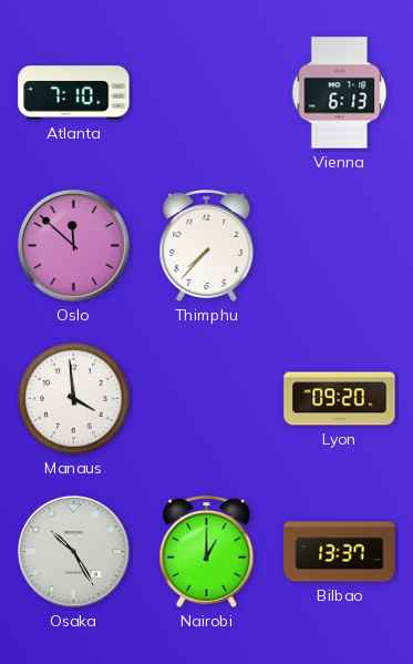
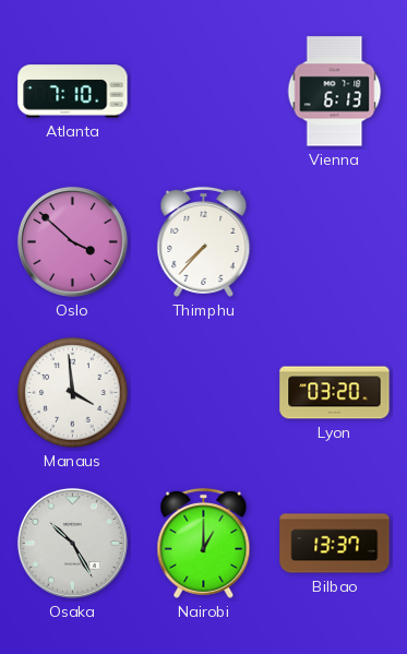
Oslo: 11:52 -> 3:52
Lyon: 09:20 -> 03:20
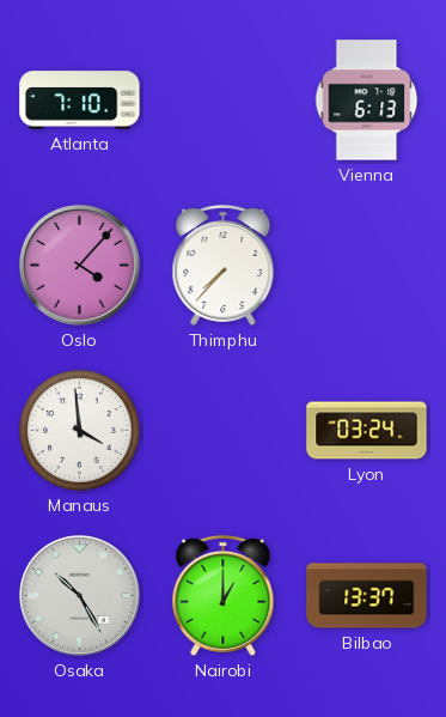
Oslo: 3:52 -> 4:07
Lyon: 03:20 -> 03:24
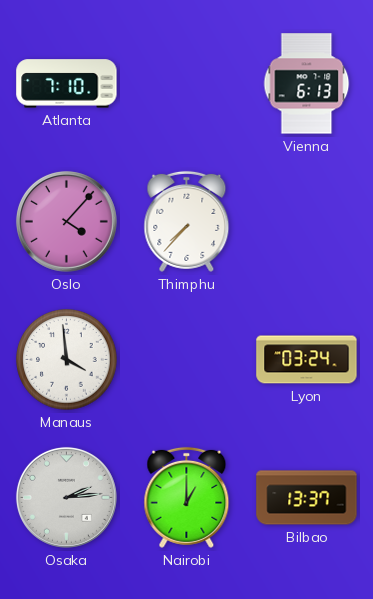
Osaka: 10:25 -> 2:14
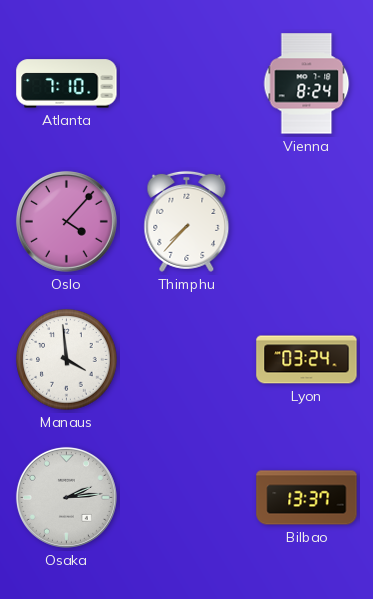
Vienna: 6:13 -> 8:24
Nairobi: 1:00 -> none
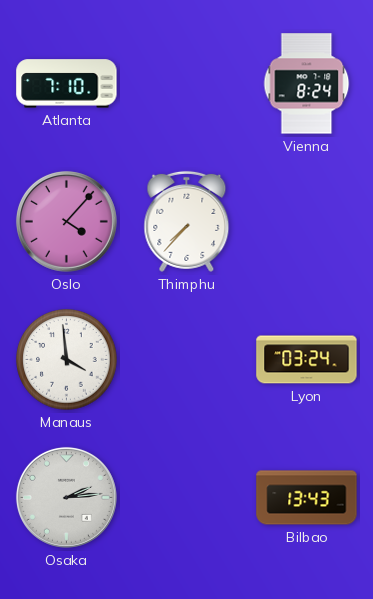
Bilbao: 13:37 -> 13:43
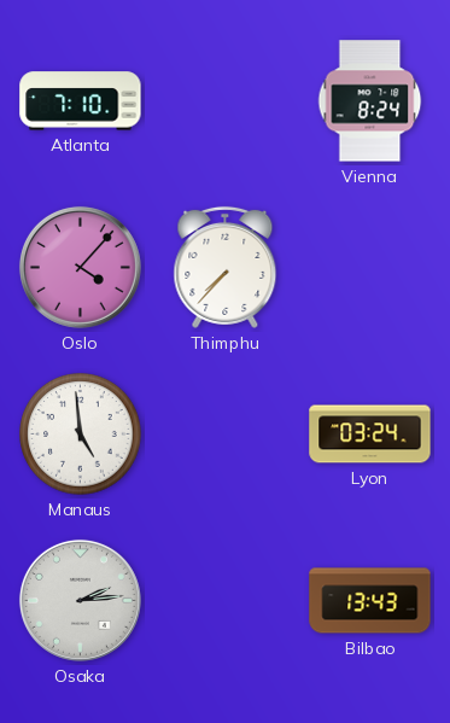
Manaus: 3:59 -> 4:59
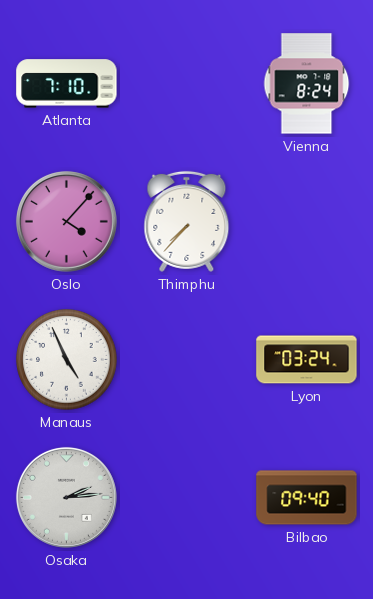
Manaus: 4:59 -> 4:56
Bilbao: 13:43 -> 09:40
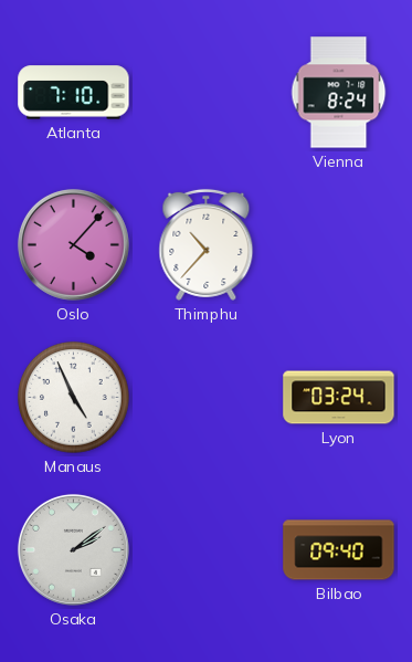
Thimphu: 7:37 -> 10:37
Osaka: 2:14 -> 2:09
